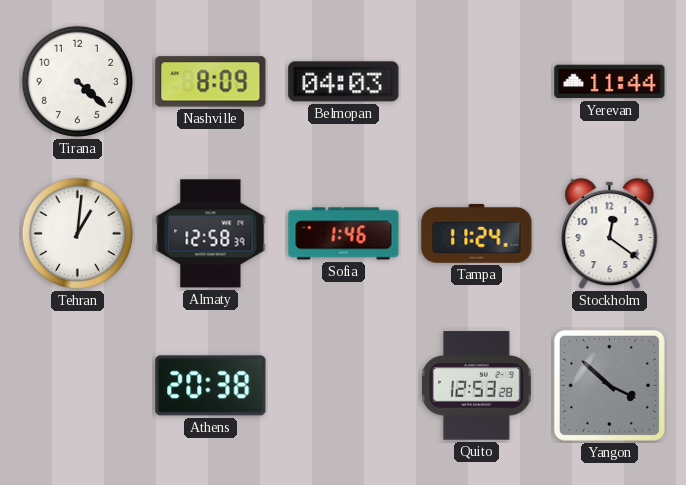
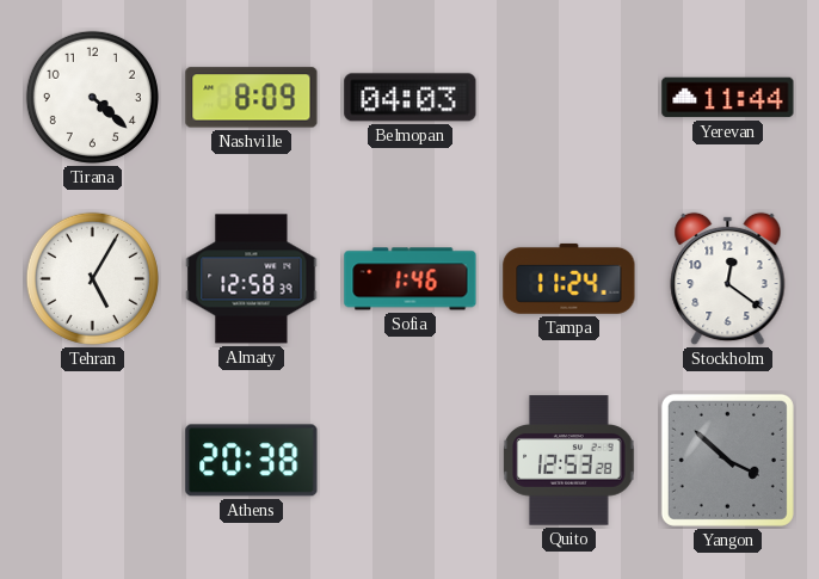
Tehran: 1:01 -> 5:05
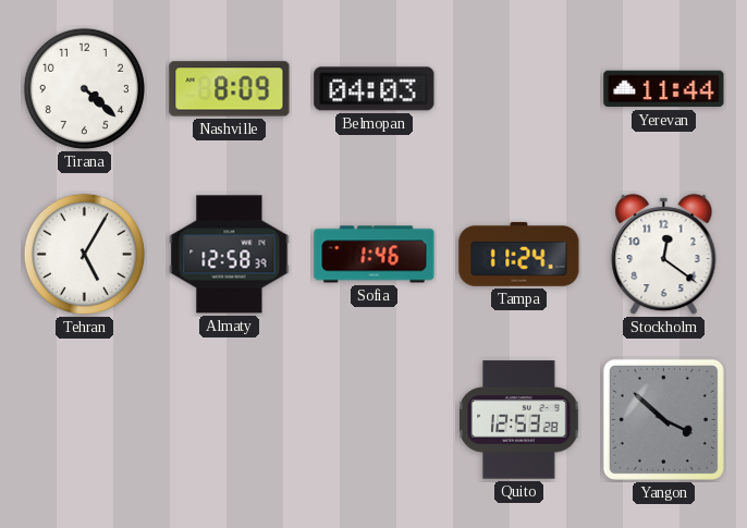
Athens: 20:38 -> none
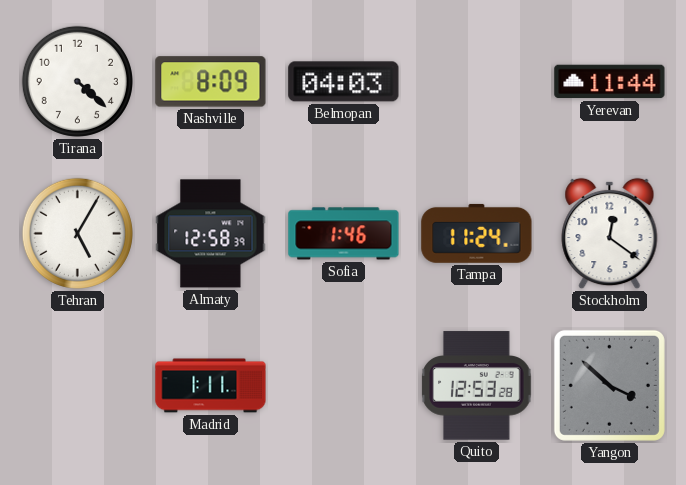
Madrid: none -> 1:11
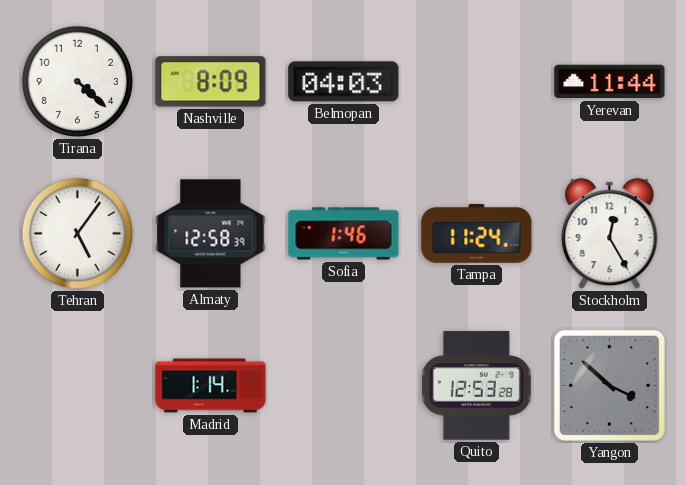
Tehran: 5:05 -> 5:06
Stockholm: 12:21 -> 12:25
Madrid: 1:11 -> 1:14
